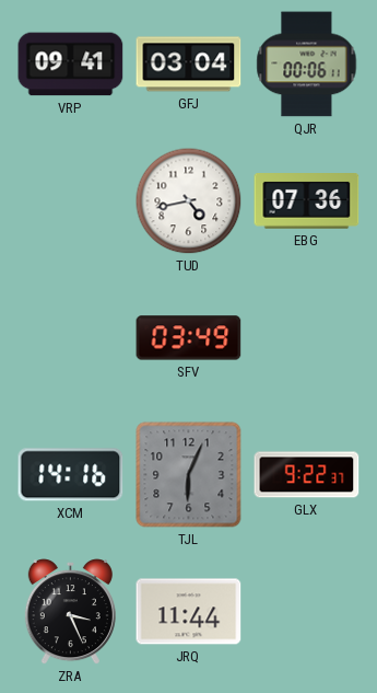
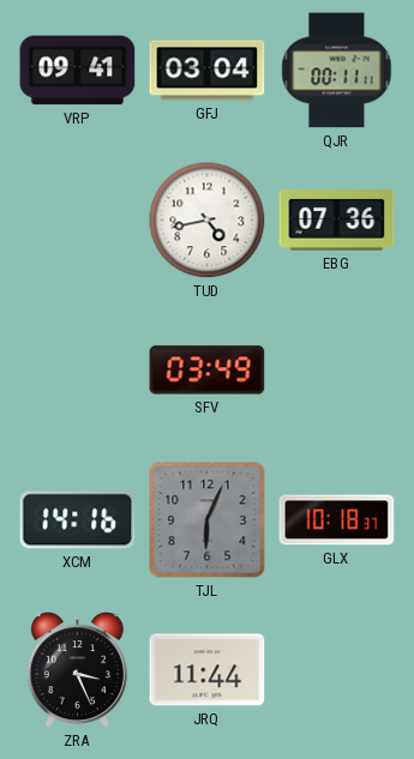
QJR: 00:06 -> 00:11
GLX: 9:22 -> 10:18
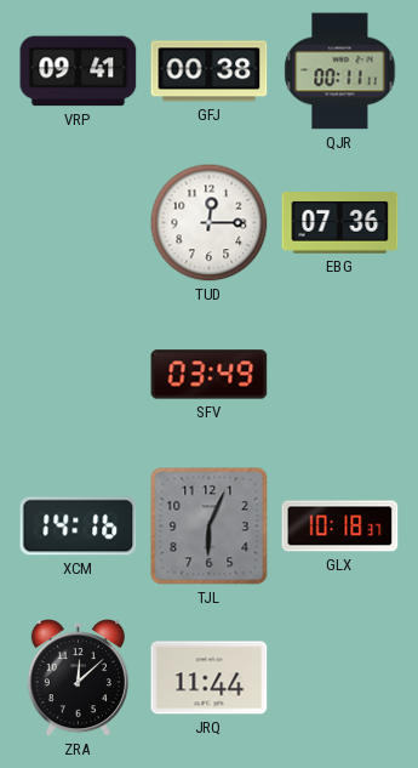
GFJ: 03:04 -> 00:38
TUD: 4:43 -> 12:15
ZRA: 3:26 -> 12:08
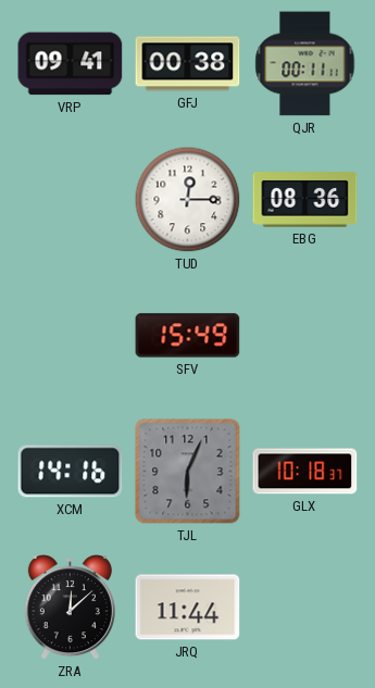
EBG: 07:36 -> 08:36
SFV: 03:49 -> 15:49
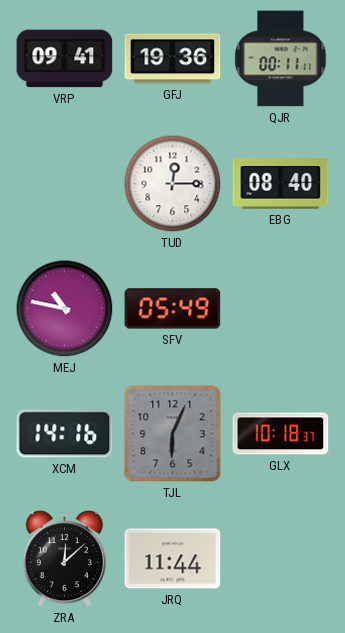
GFJ: 00:38 -> 19:36
EBG: 08:36 -> 08:40
MEJ: none -> 10:47
SFV: 15:49 -> 05:49
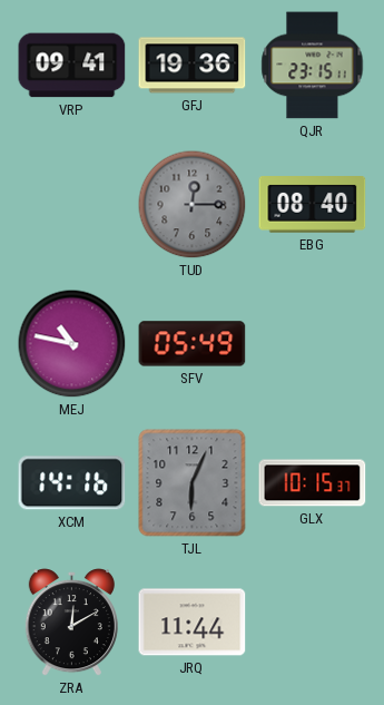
QJR: 00:11 -> 23:15
TUD dial: white -> grey
GLX: 10:18 -> 10:15
ZRA: 12:08 -> 12:10
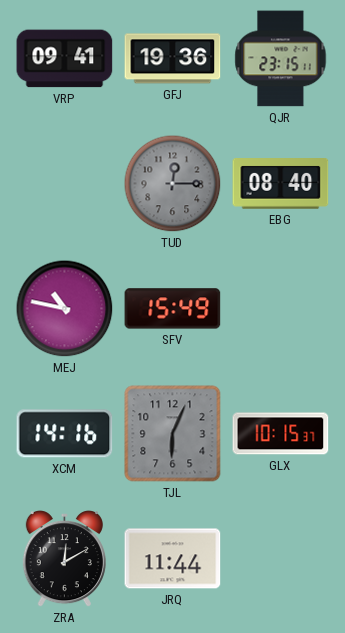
SFV: 05:49 -> 15:49
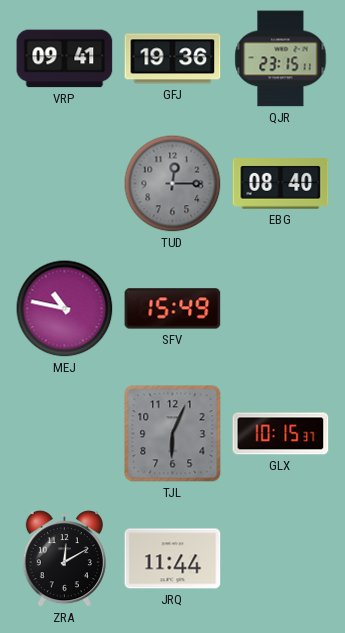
XCM: 14:16 -> none
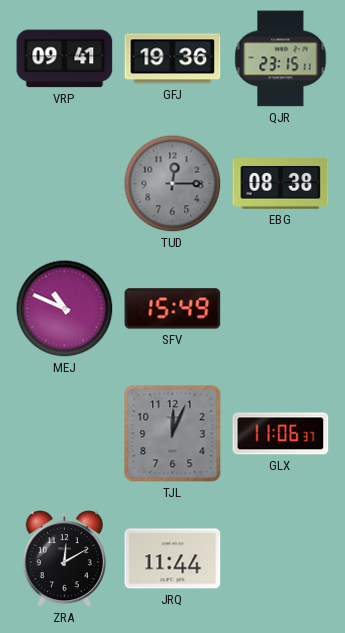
EBG: 08:40 -> 08:38
MEJ: 10:47 -> 10:49
TJL: 6:04 -> 12:04
GLX: 10:15 -> 11:06
